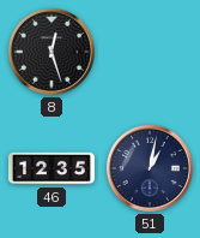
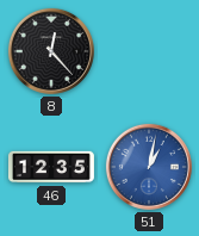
8: 12:27 -> 12:23
51 dial: navy -> blue
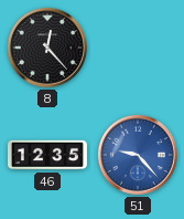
51: 1:02 -> 9:23
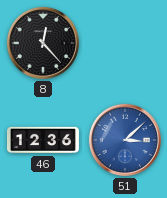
46: 12:35 -> 12:36
51: 9:23 -> 3:08
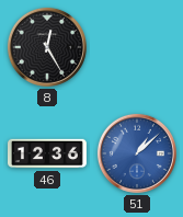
8: 12:23 -> 12:25
51: 3:08 -> 1:08
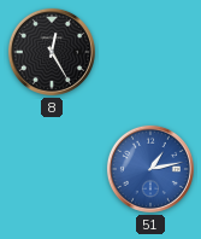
46: 12:36 -> none
51: 1:08 -> 1:13
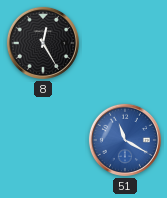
51: 1:13 -> 11:20
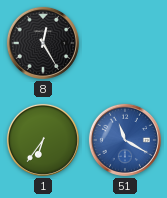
1: none -> 6:36
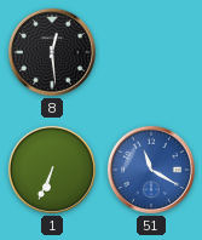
8: 12:25 -> 12:29
1: 6:36 -> 6:34
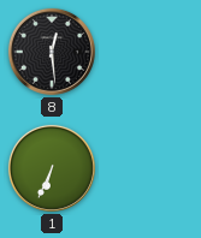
51: 11:20 -> none
